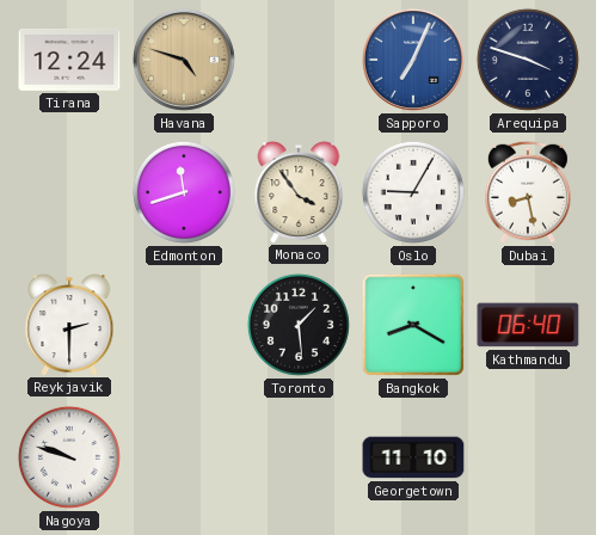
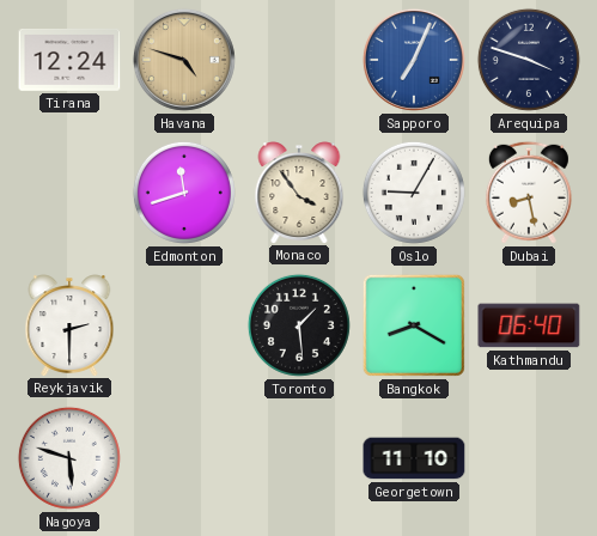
Nagoya: 9:48 -> 5:48
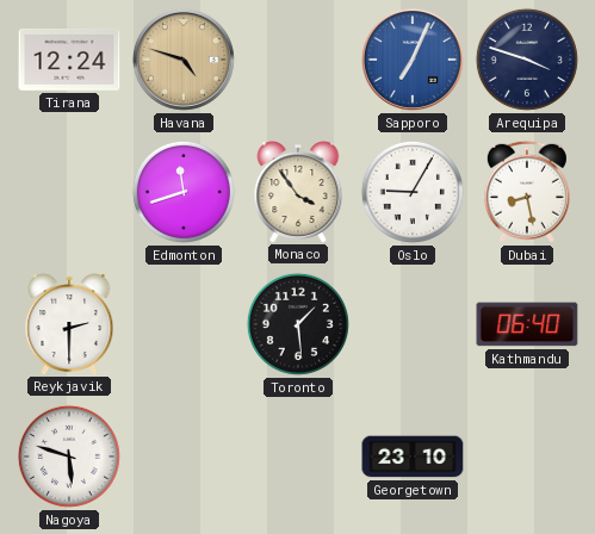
Bangkok: 8:20 -> none
Georgetown: 11:10 -> 23:10
